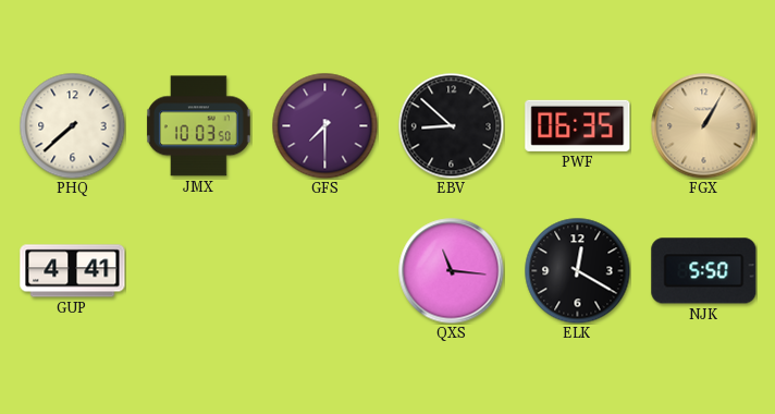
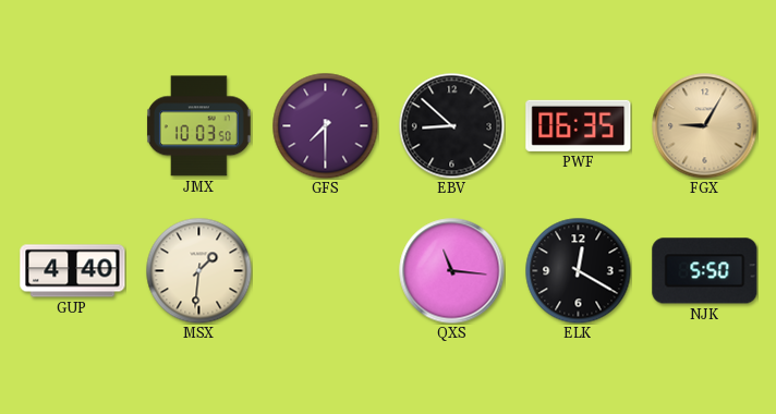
PHQ: 7:38 -> none
FGX: 1:05 -> 9:05
GUP: 4:41 -> 4:40
MSX: none -> 1:31
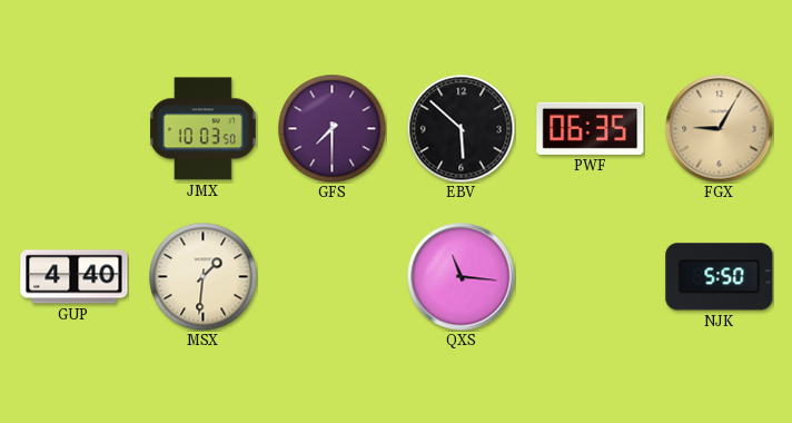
EBV: 8:52 -> 5:52
ELK: 12:20 -> none
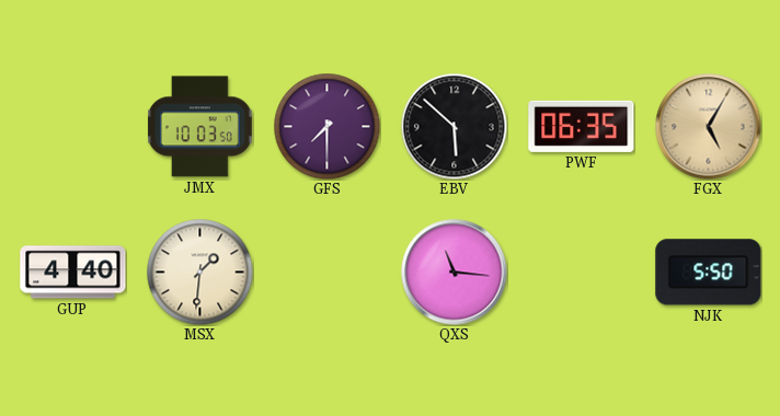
FGX: 9:05 -> 5:05
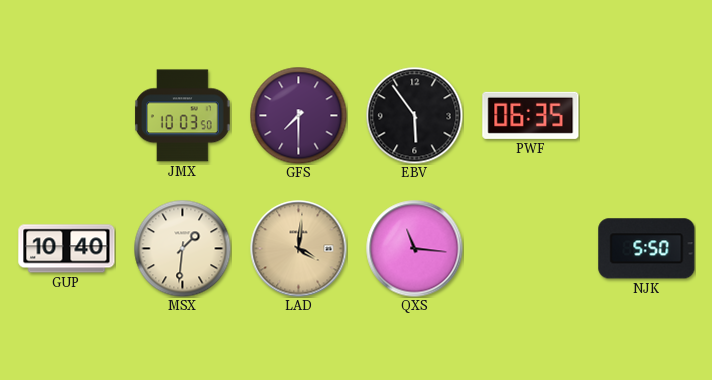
EBV: 5:52 -> 5:54
FGX: 5:05 -> none
GUP: 4:40 -> 10:40
LAD: none -> 4:01
